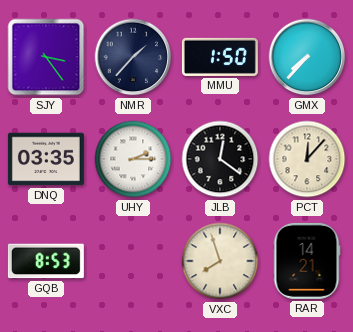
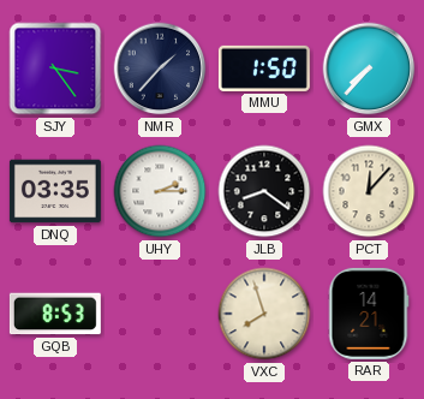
JLB: 12:21 -> 8:21
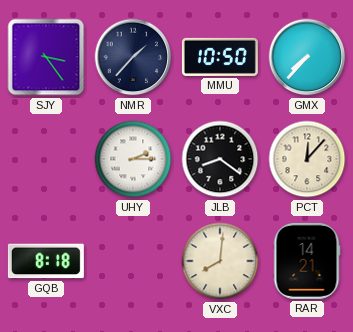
MMU: 1:50 -> 10:50
DNQ: 03:35 -> none
GQB: 8:53 -> 8:18
VXC: 7:57 -> 8:01
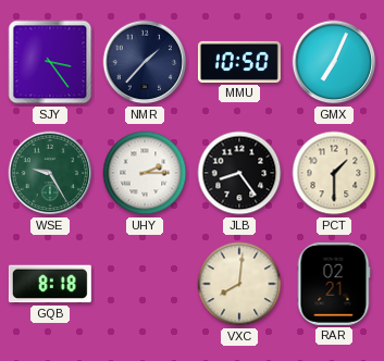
GMX: 7:37 -> 7:04
WSE: none -> 9:25
JLB: 8:21 -> 8:24
PCT: 12:07 -> 1:30
RAR: 14:21 -> 02:21
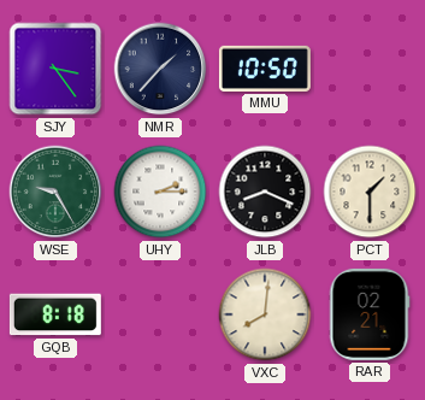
GMX: 7:04 -> none
JLB: 8:24 -> 8:19
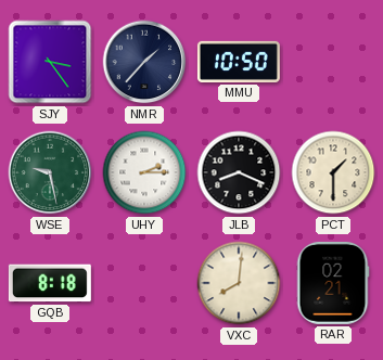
WSE: 9:25 -> 9:28
